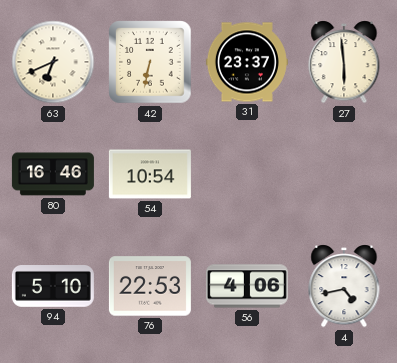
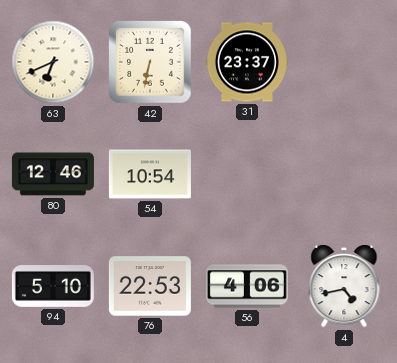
27: 5:59 -> none
80: 16:46 -> 12:46
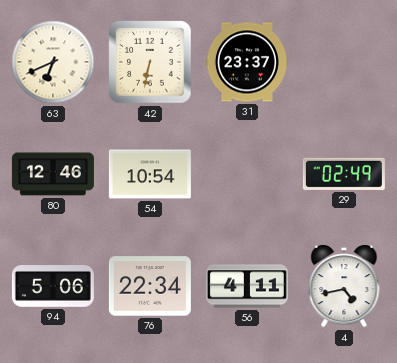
29: none -> 02:49
94: 5:10 -> 5:06
76: 22:53 -> 22:34
56: 4:06 -> 4:11
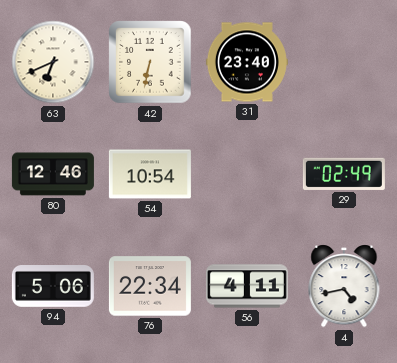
31: 23:37 -> 23:40
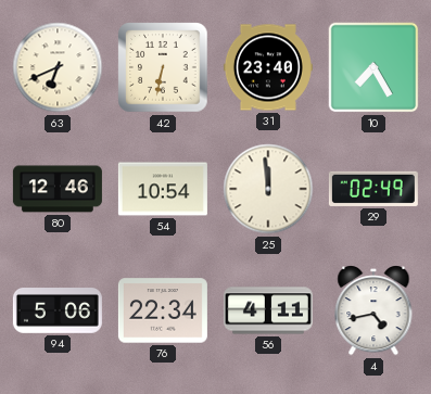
10: none -> 7:25
25: none -> 11:59
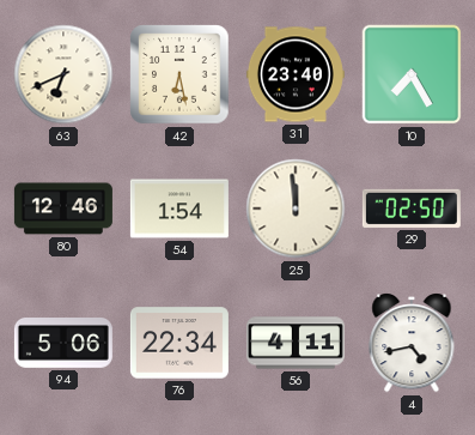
42: 6:32 -> 6:28
54: 10:54 -> 1:54
29: 02:49 -> 02:50
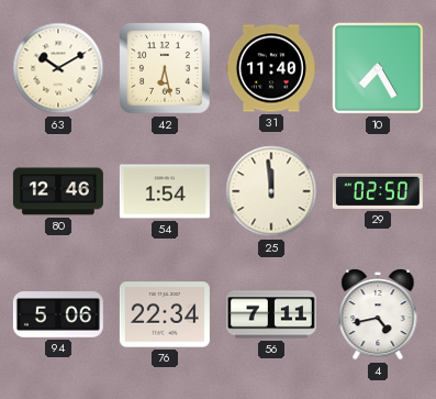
63: 6:41 -> 10:10
31: 23:40 -> 11:40
56: 4:11 -> 7:11
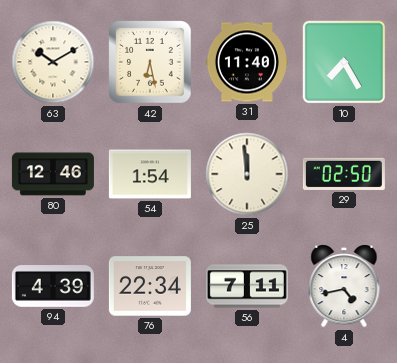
94: 5:06 -> 4:39
